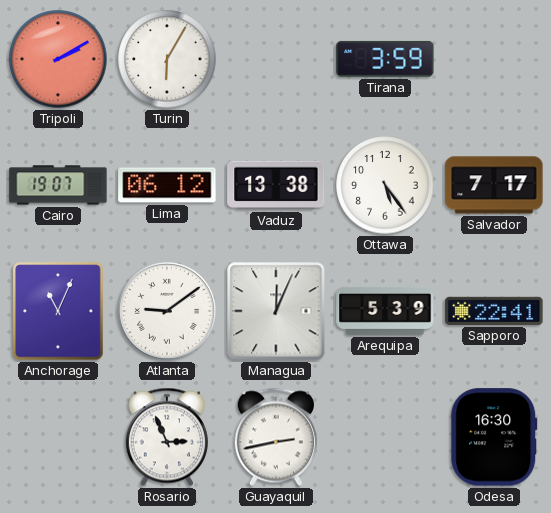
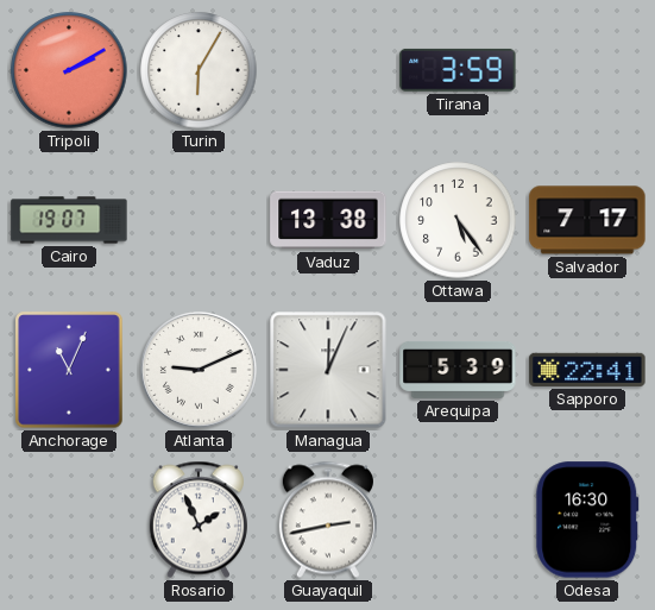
Lima: 06:12 -> none
Atlanta: 9:09 -> 9:11
Rosario: 2:56 -> 1:56
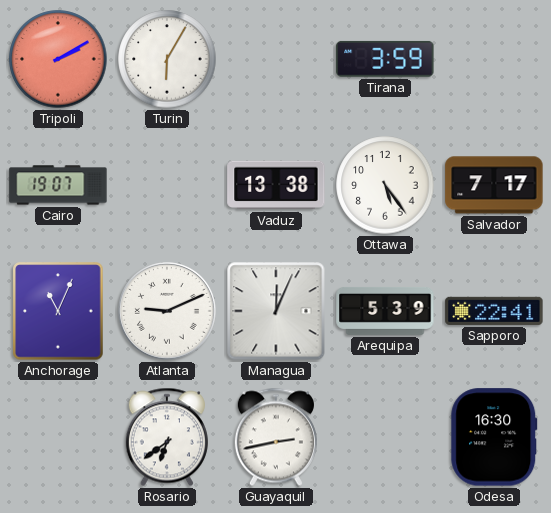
Rosario: 1:56 -> 6:39
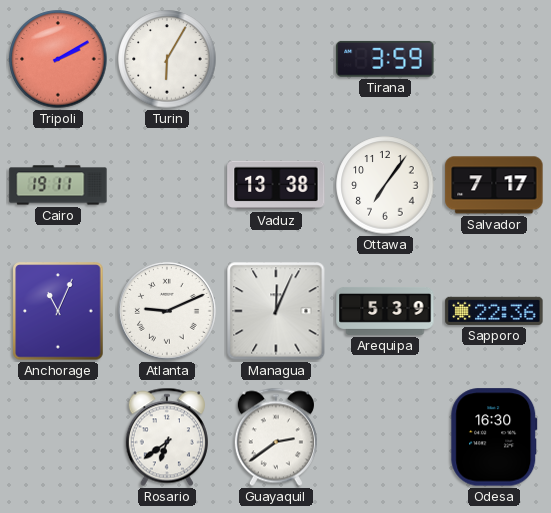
Cairo: 19:07 -> 19:11
Ottawa: 5:24 -> 7:06
Sapporo: 22:41 -> 22:36
Guayaquil: 2:43 -> 2:39
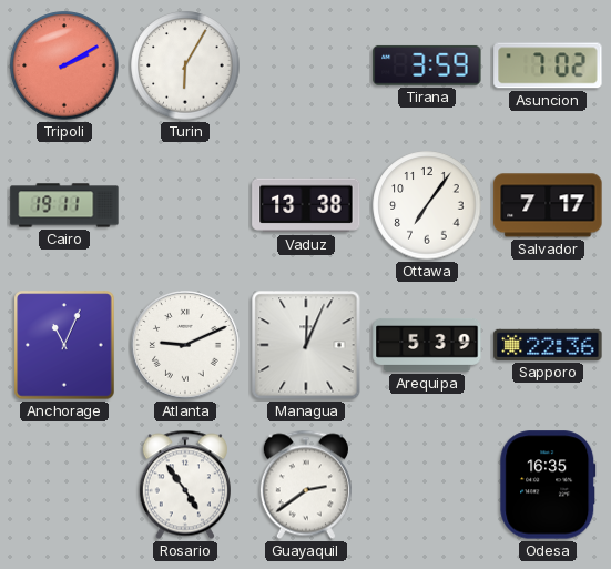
Asuncion: none -> 7:02
Rosario: 6:39 -> 4:54
Odesa: 16:30 -> 16:35
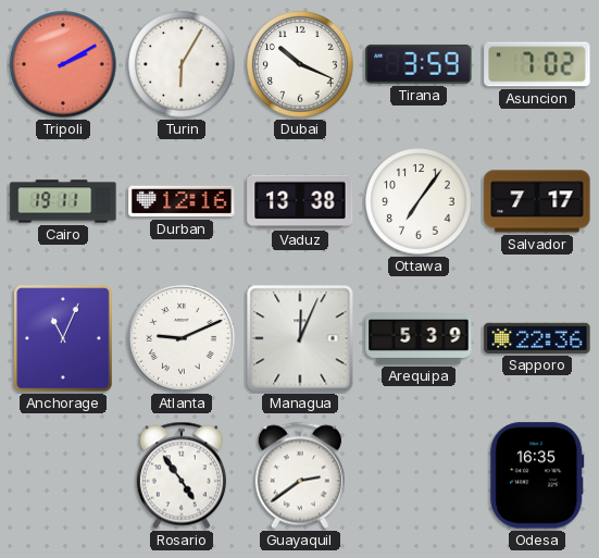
Dubai: none -> 10:19
Durban: none -> 12:16
